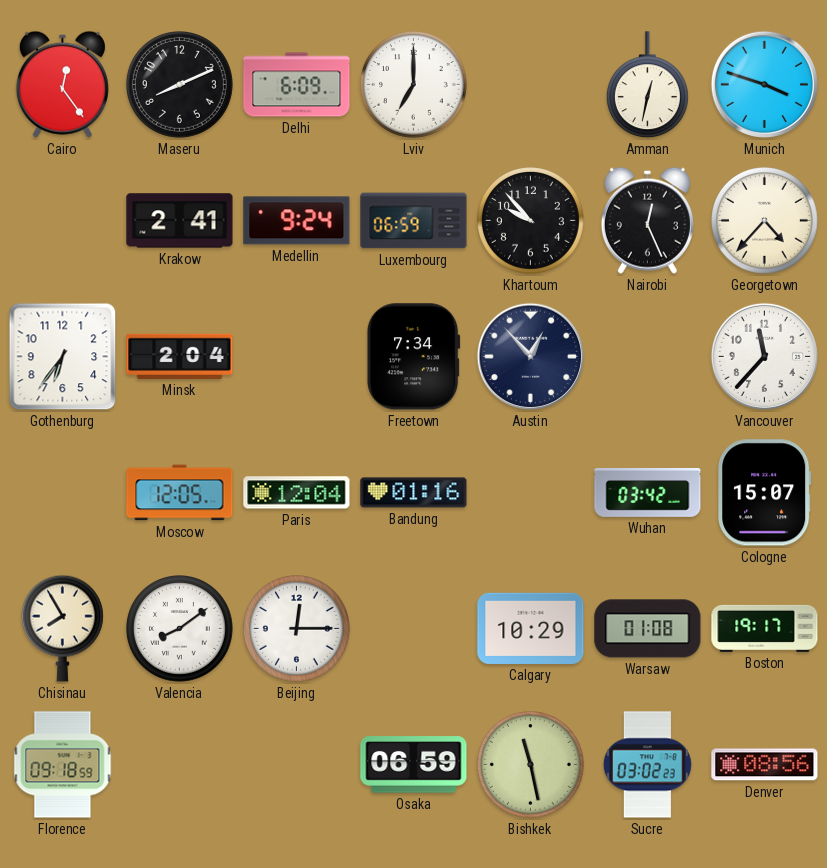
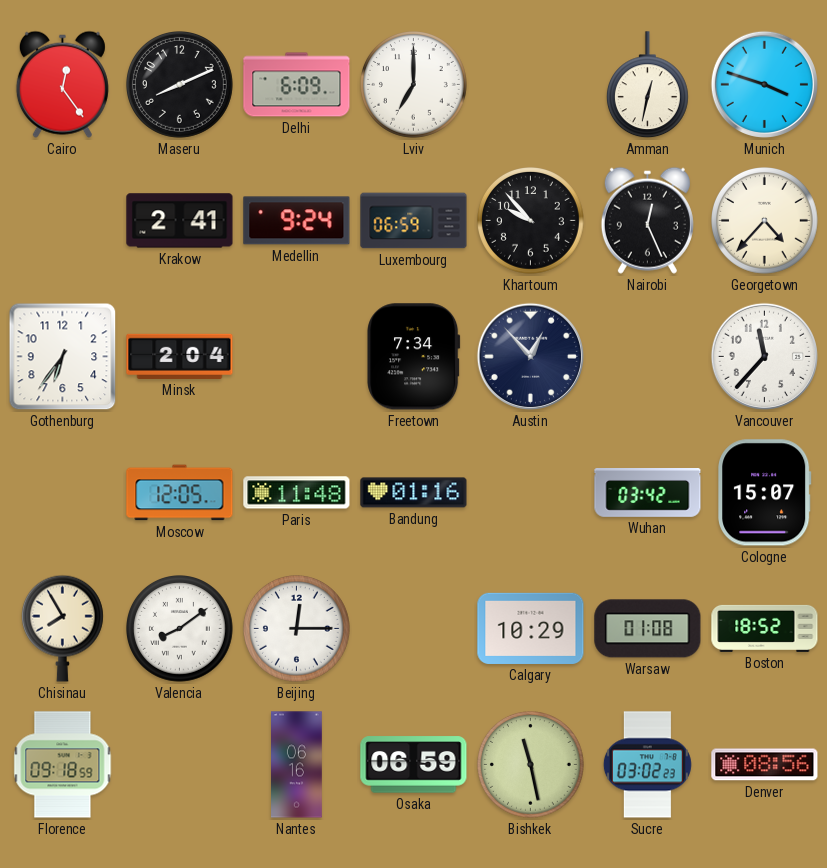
Paris: 12:04 -> 11:48
Boston: 19:17 -> 18:52
Nantes: none -> 06:16
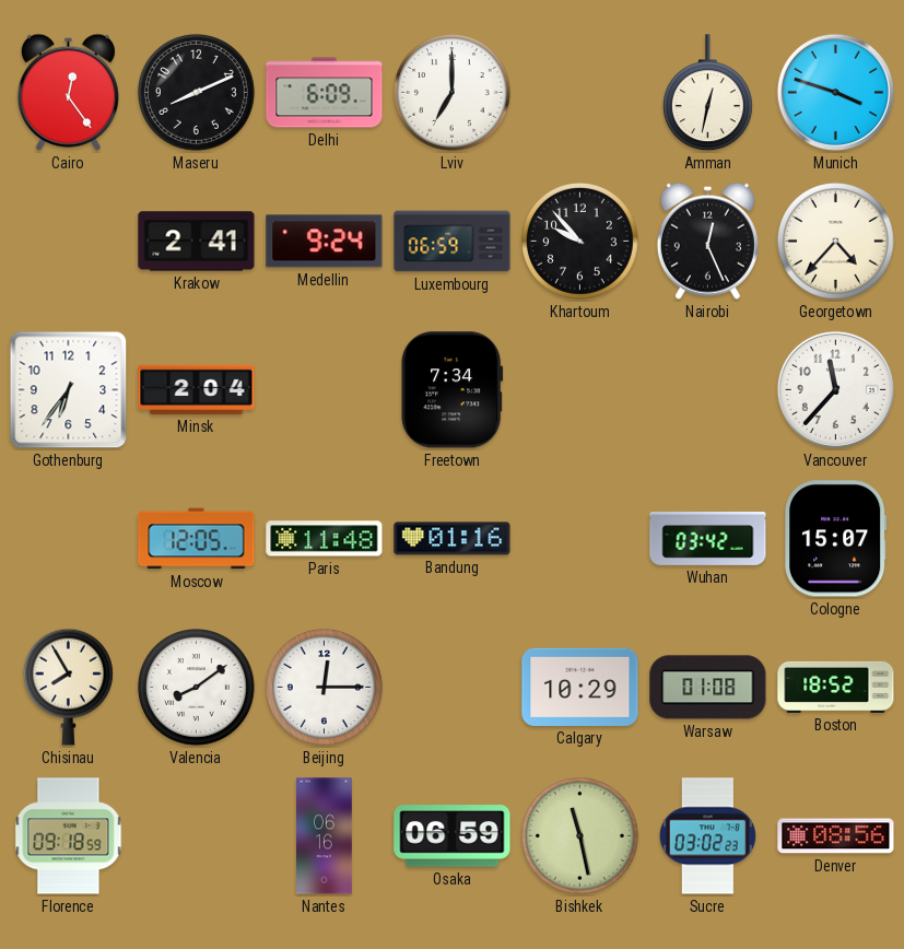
Austin: 12:53 -> none
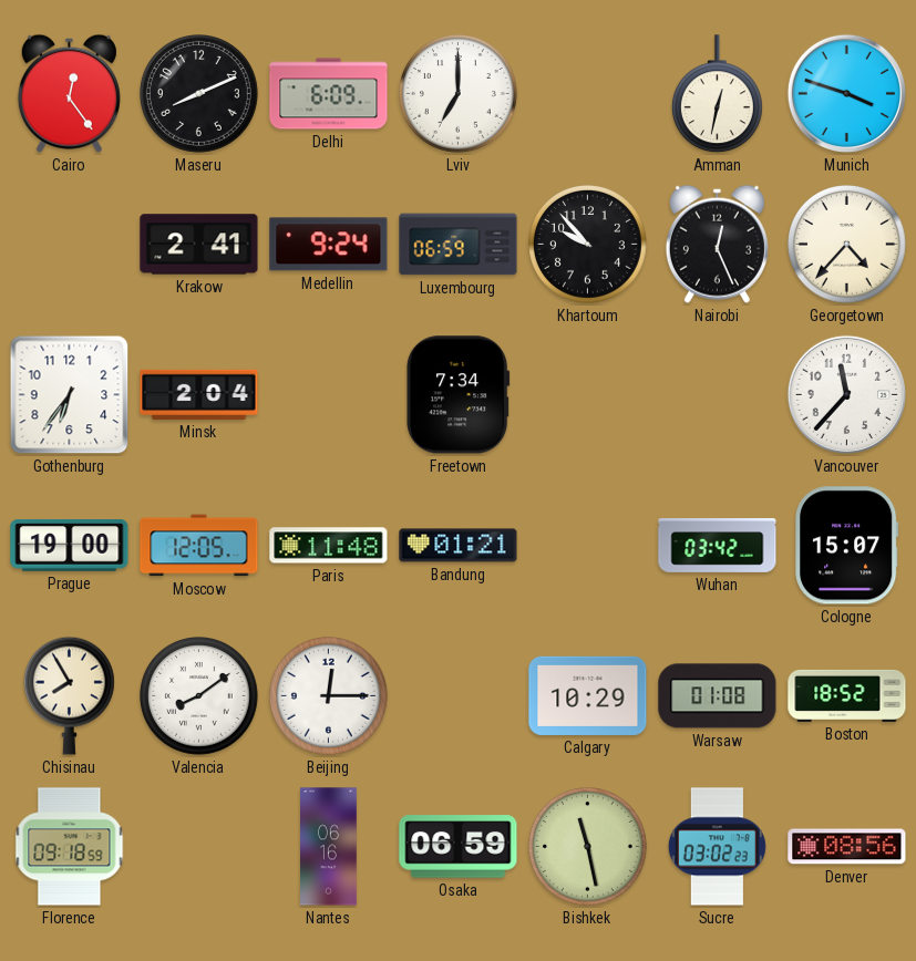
Prague: none -> 19:00
Bandung: 01:16 -> 01:21
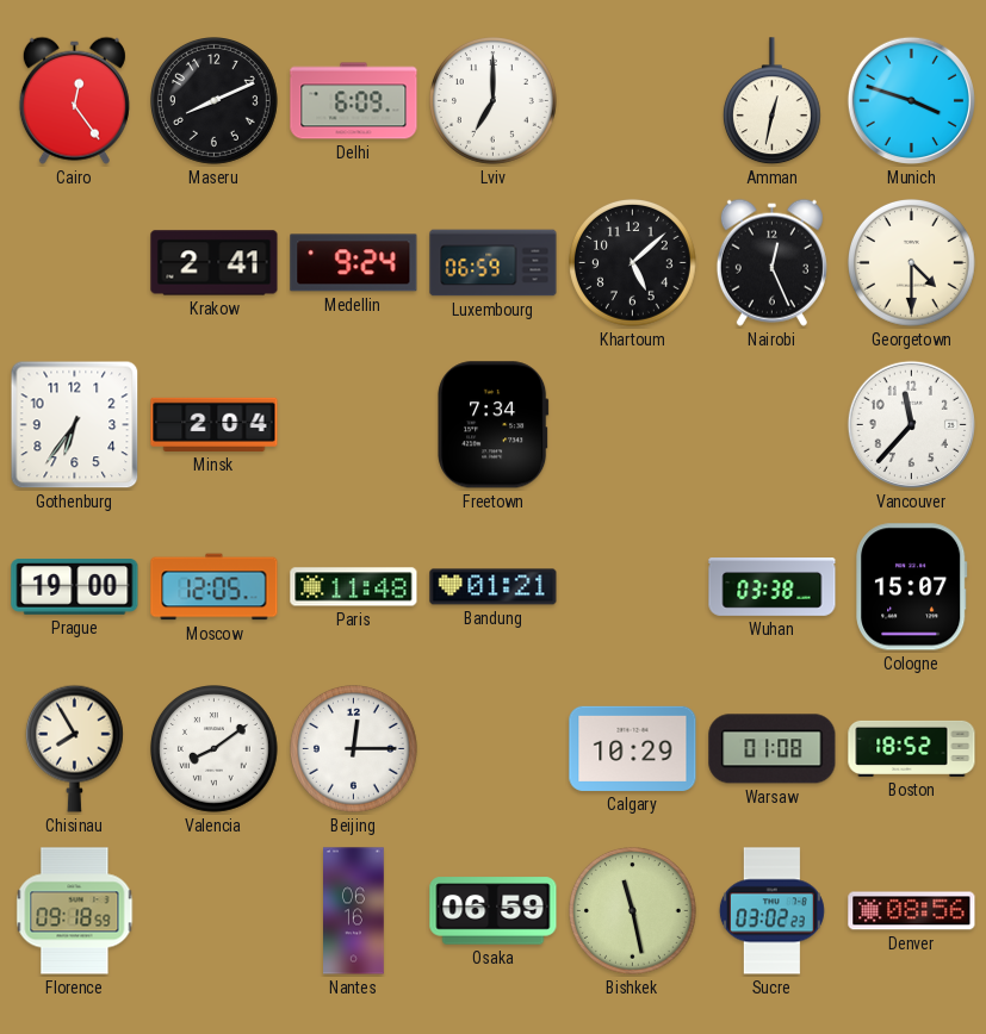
Khartoum: 9:53 -> 5:08
Georgetown: 4:37 -> 4:30
Wuhan: 03:42 -> 03:38
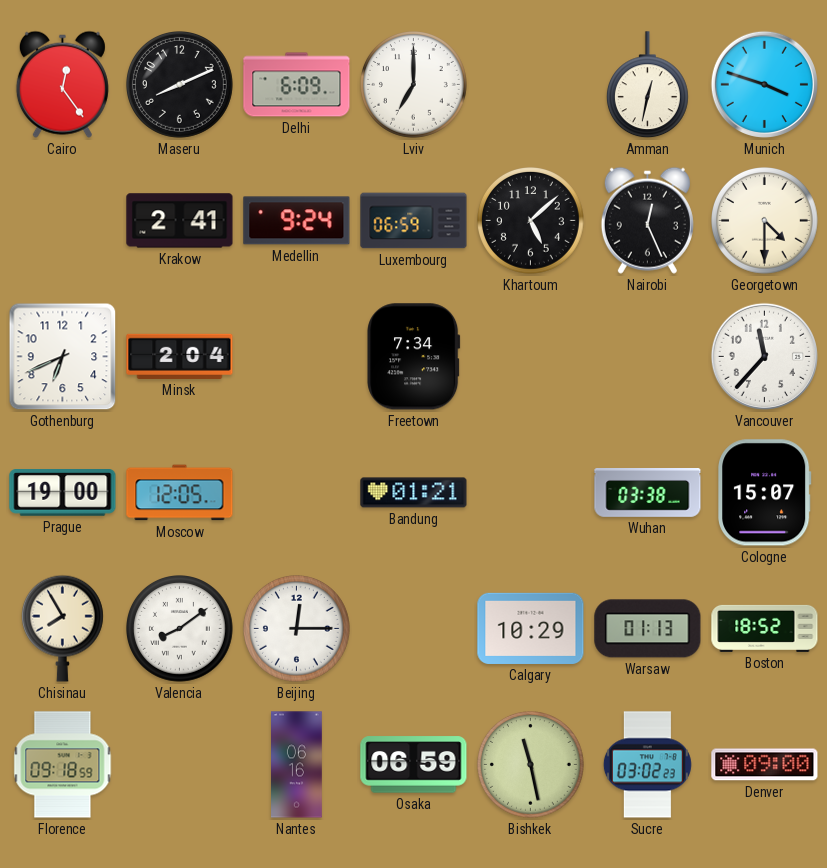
Gothenburg: 6:36 -> 6:41
Paris: 11:48 -> none
Warsaw: 01:08 -> 01:13
Denver: 08:56 -> 09:00
